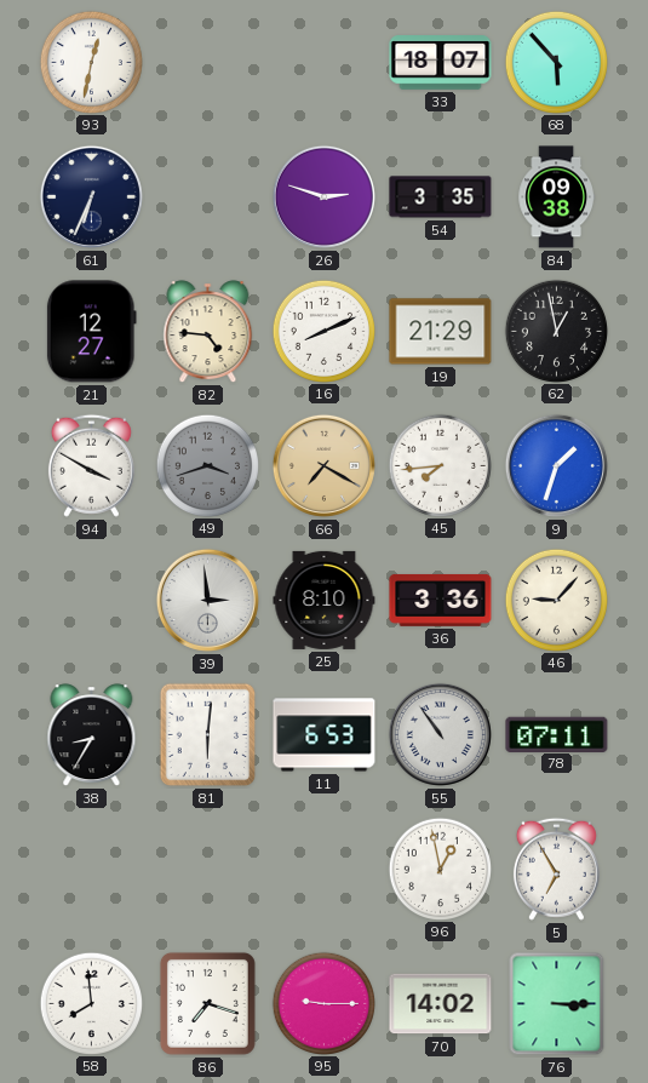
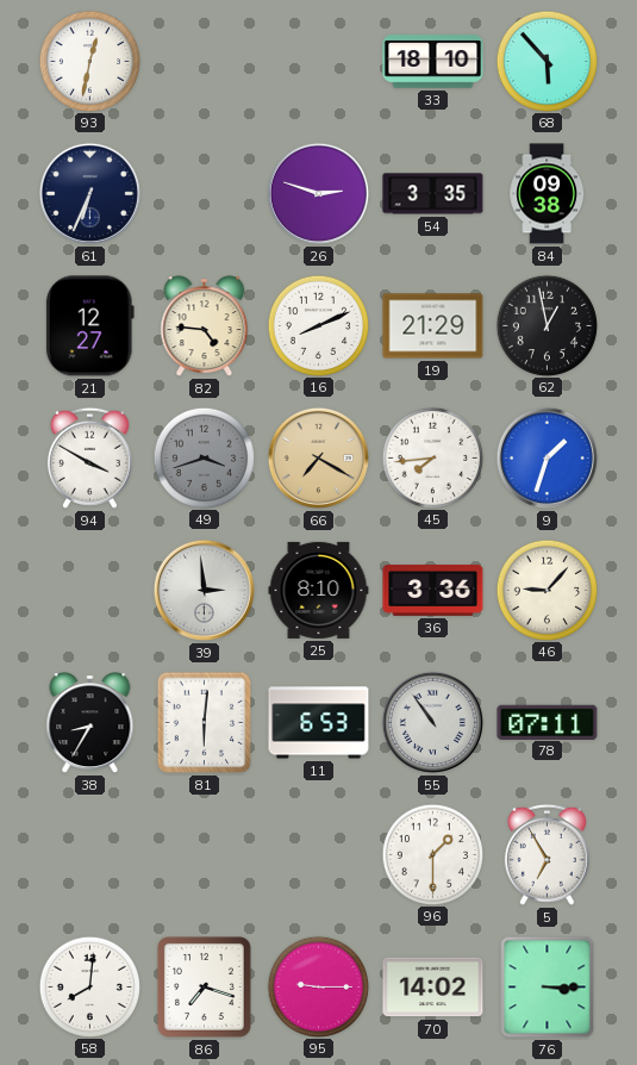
33: 18:07 -> 18:10
96: 12:58 -> 1:30
58: 7:59 -> 8:01
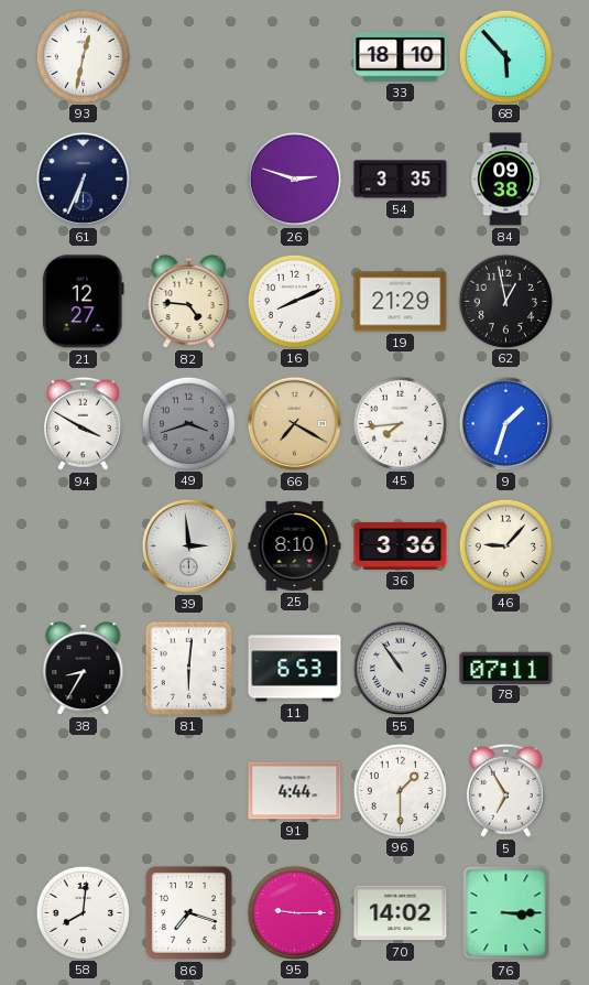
91: none -> 4:44
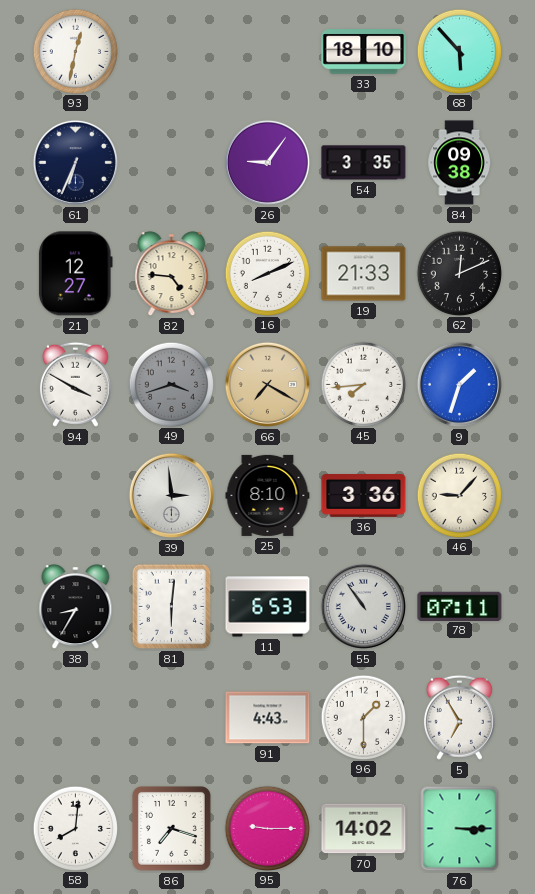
26: 2:48 -> 9:06
19: 21:29 -> 21:33
62: 12:58 -> 12:11
91: 4:44 -> 4:43
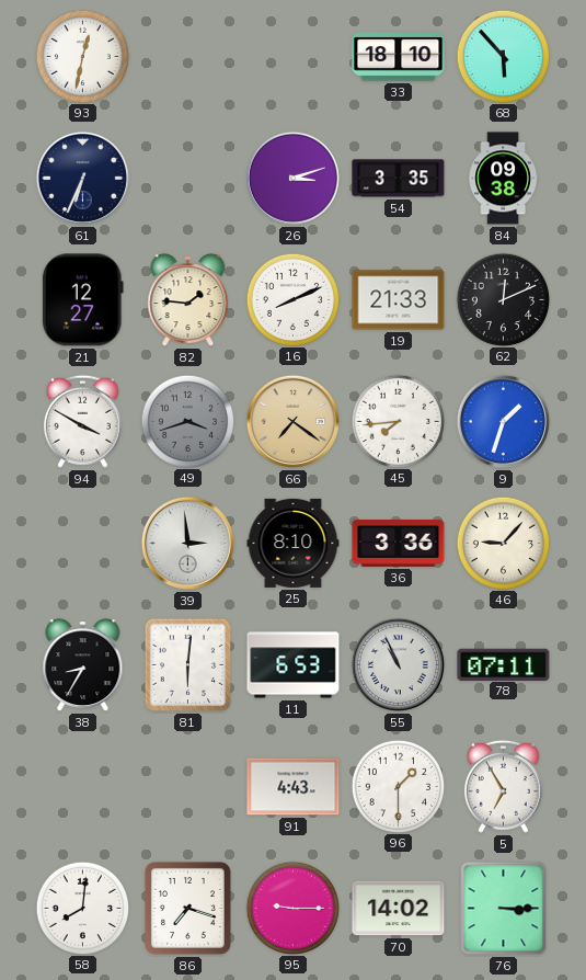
26: 9:06 -> 3:12
82: 4:46 -> 1:46
66: 7:20 -> 7:21
55: 10:54 -> 10:56
